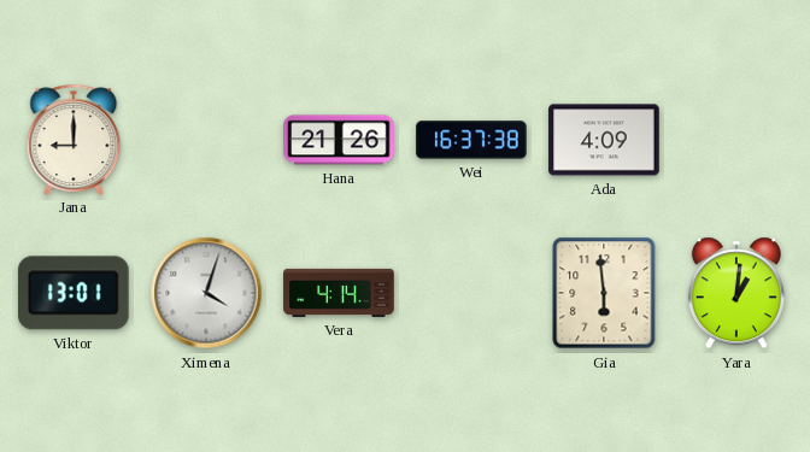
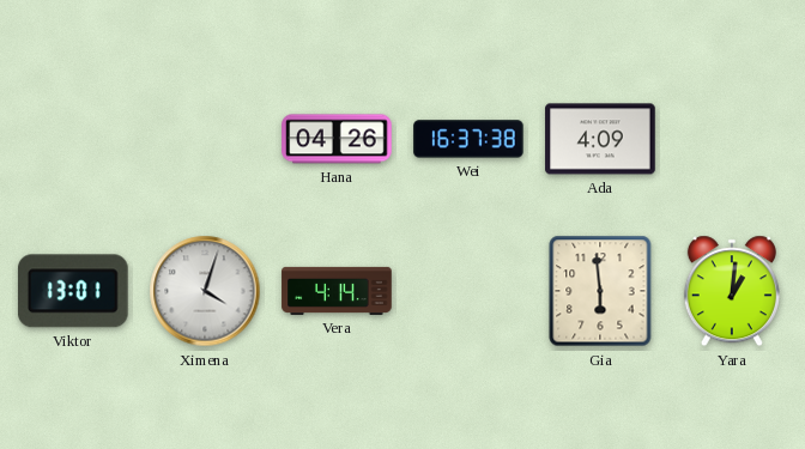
Jana: 9:00 -> none
Hana: 21:26 -> 04:26
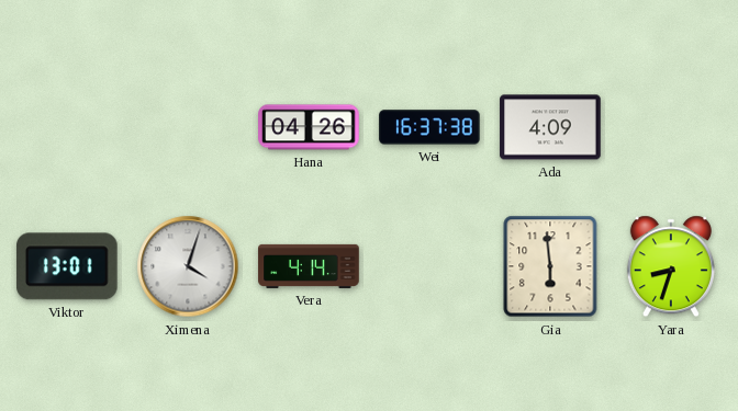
Yara: 1:01 -> 8:33
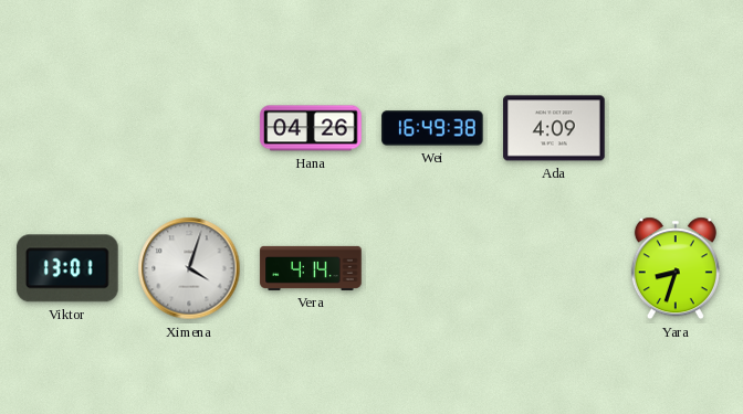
Wei: 16:37 -> 16:49
Gia: 5:59 -> none
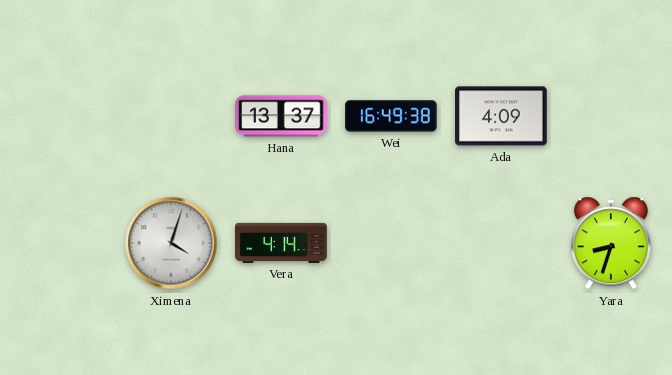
Hana: 04:26 -> 13:37
Viktor: 13:01 -> none
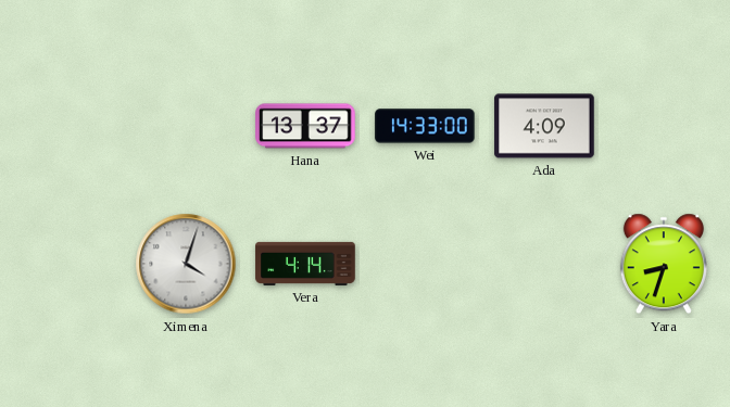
Wei: 16:49 -> 14:33
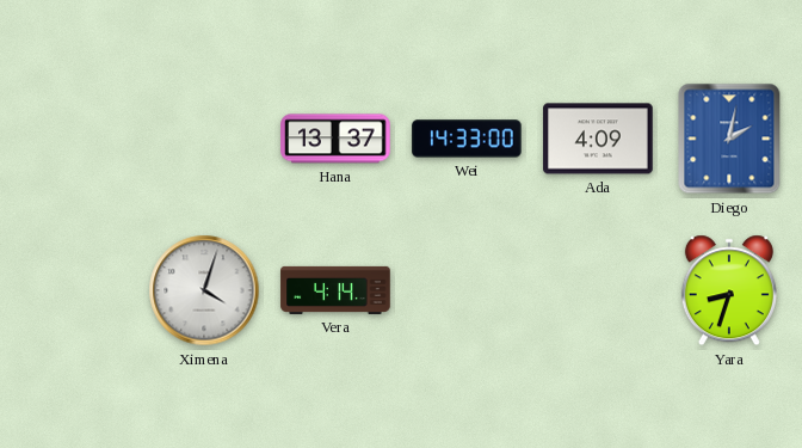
Diego: none -> 2:02
